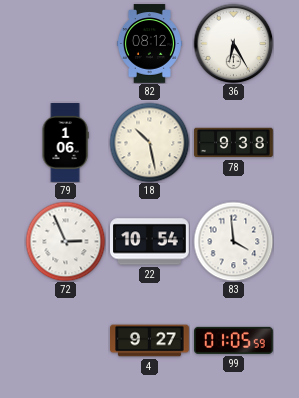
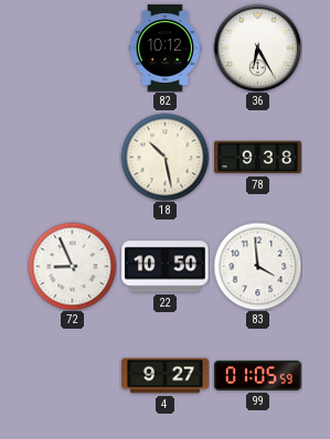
82: 08:12 -> 10:12
79: 1:06 -> none
72: 2:56 -> 8:56
22: 10:54 -> 10:50
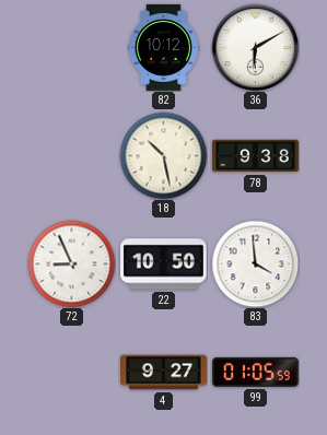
36: 6:25 -> 6:10
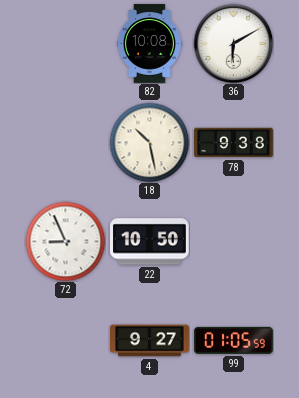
82: 10:12 -> 10:08
83: 3:59 -> none
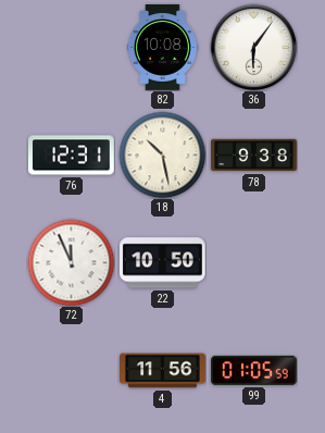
36: 6:10 -> 6:06
76: none -> 12:31
72: 8:56 -> 11:56
4: 9:27 -> 11:56
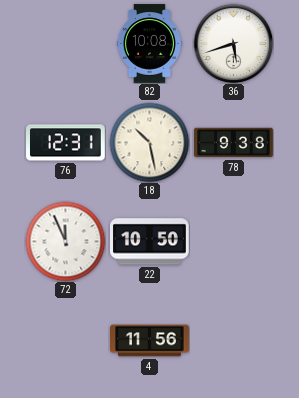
36: 6:06 -> 5:42
99: 01:05 -> none
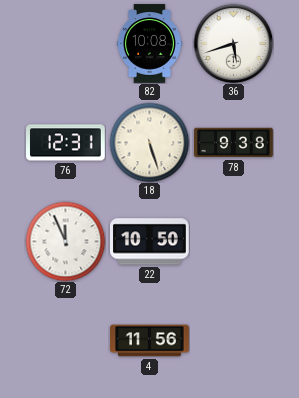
18: 10:28 -> 5:27
